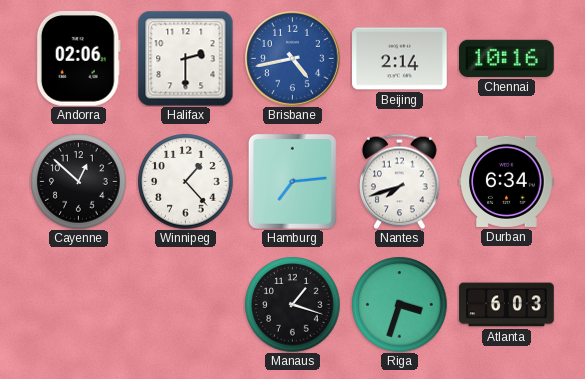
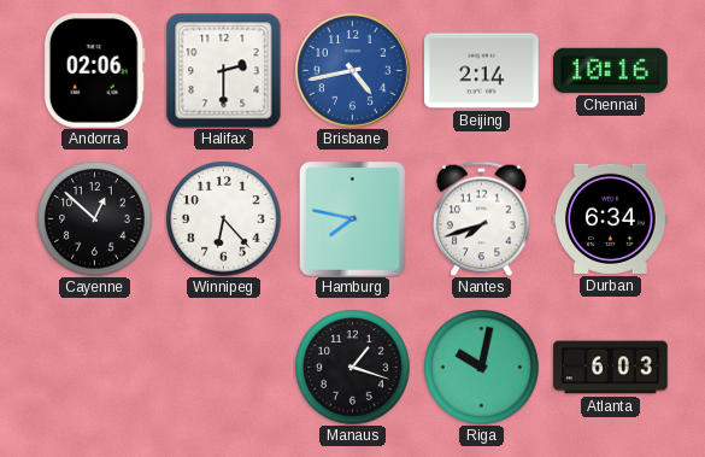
Winnipeg: 1:23 -> 6:23
Hamburg: 7:14 -> 7:47
Riga: 3:33 -> 10:02
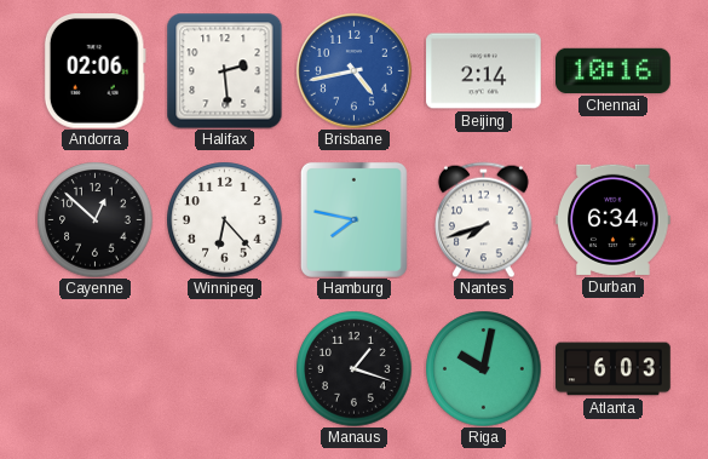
Halifax: 2:30 -> 2:29
